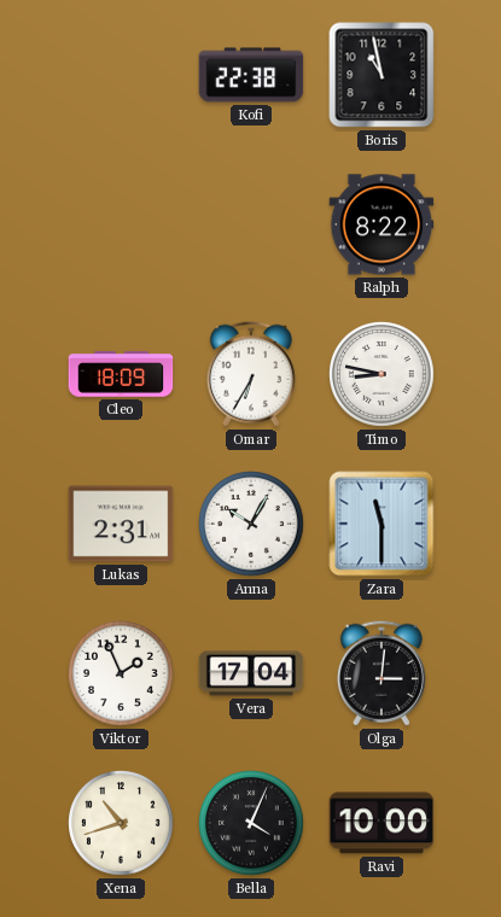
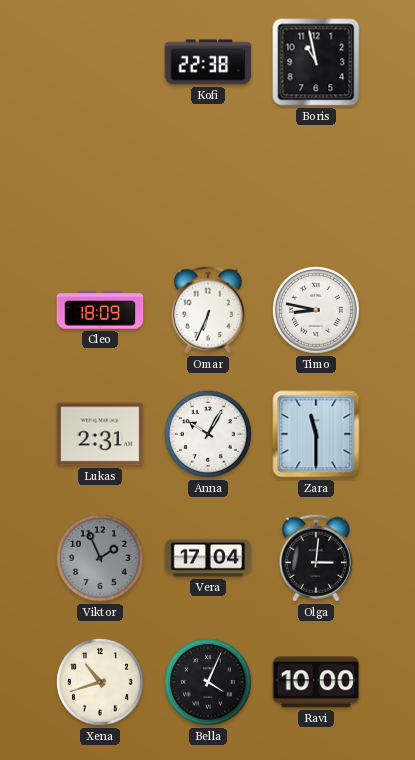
Ralph: 8:22 -> none
Omar: 6:35 -> 6:34
Viktor dial: white -> grey
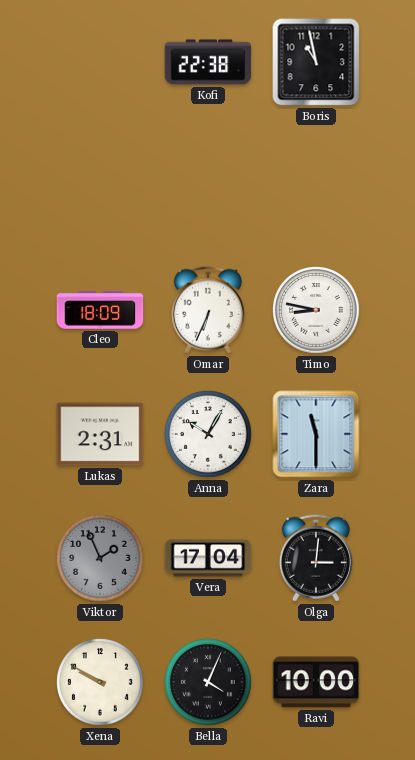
Xena: 10:42 -> 9:50
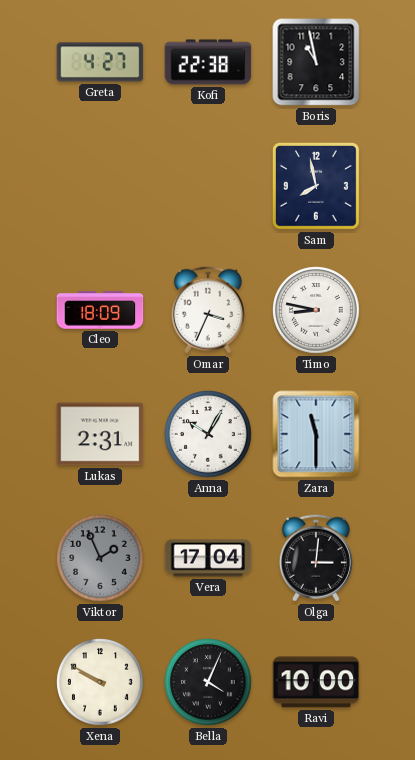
Greta: none -> 4:27
Sam: none -> 7:58
Omar: 6:34 -> 3:34
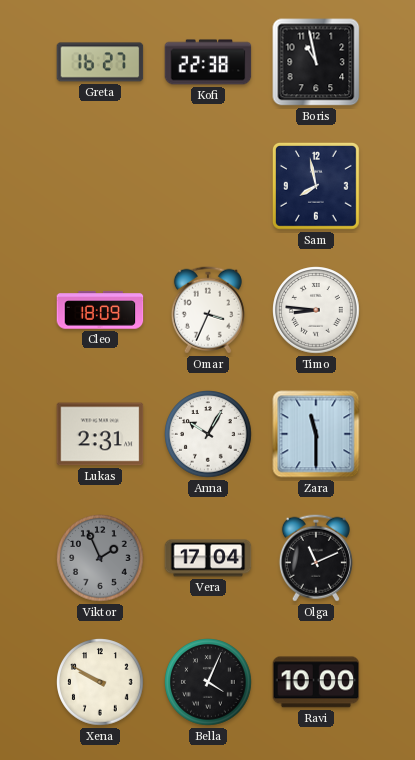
Greta: 4:27 -> 16:27
Timo: 8:47 -> 8:46
Olga: 3:01 -> 11:11
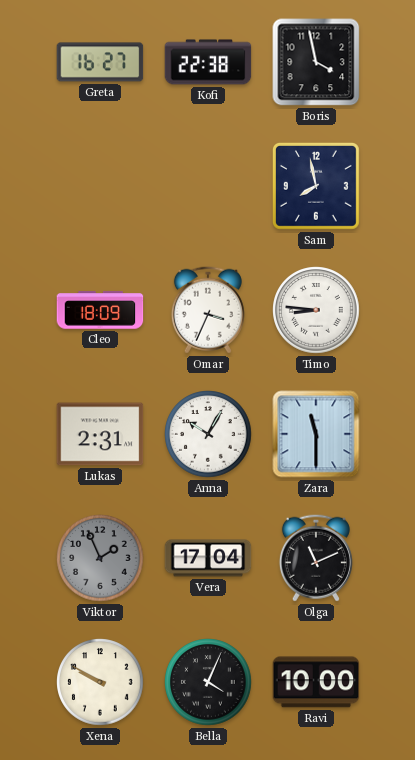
Boris: 10:58 -> 3:58
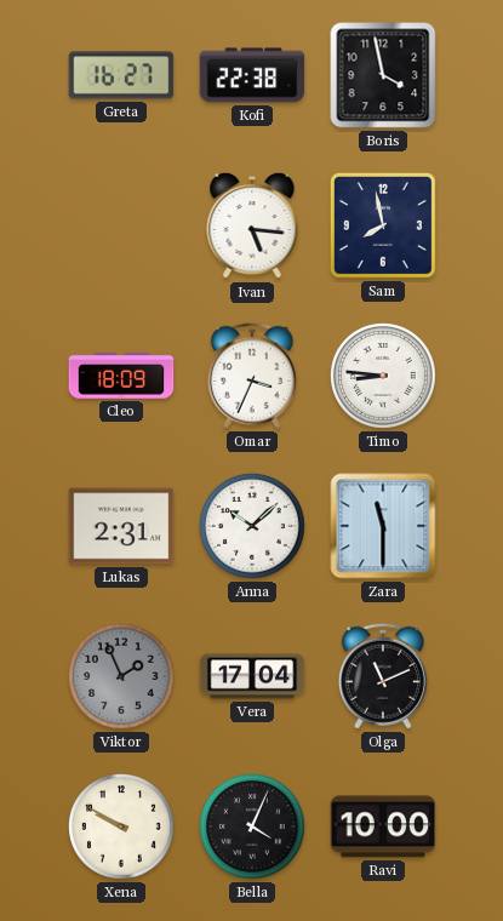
Ivan: none -> 5:16
Anna: 10:05 -> 10:08
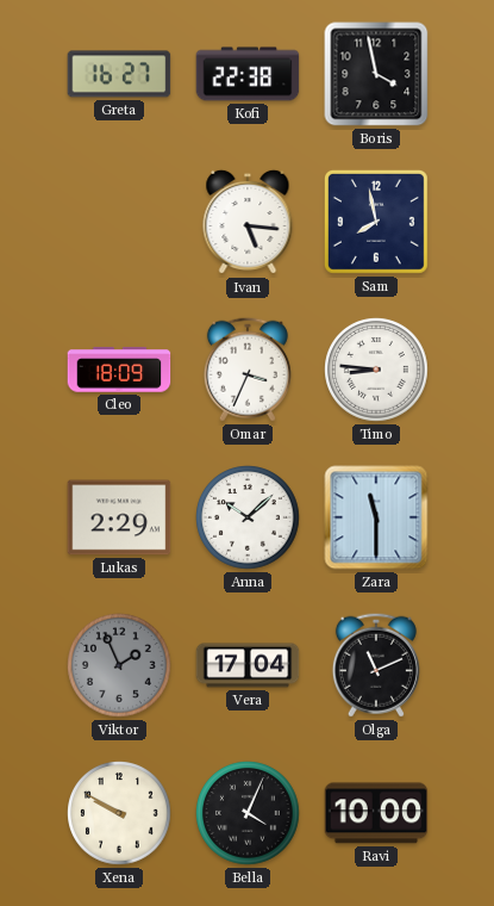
Lukas: 2:31 -> 2:29
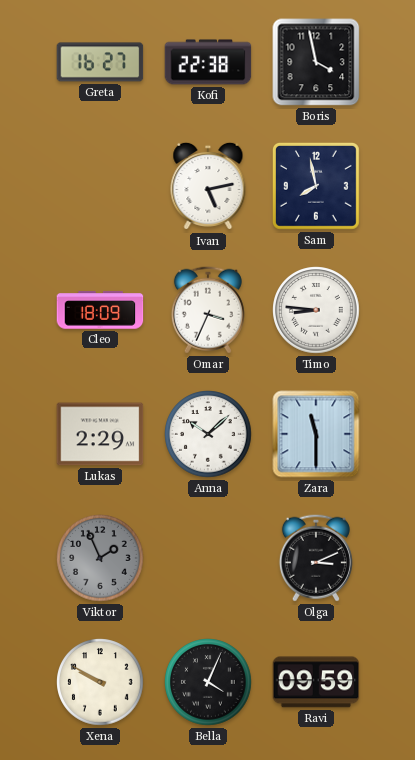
Ivan: 5:16 -> 5:13
Vera: 17:04 -> none
Olga: 11:11 -> 3:11
Ravi: 10:00 -> 09:59
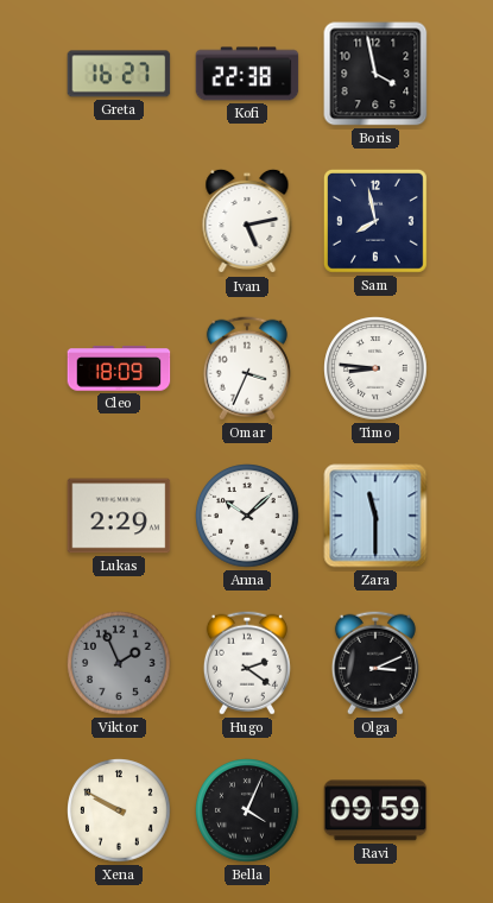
Hugo: none -> 2:21
